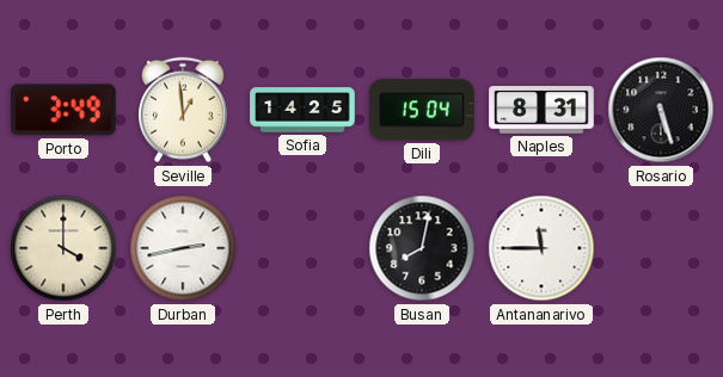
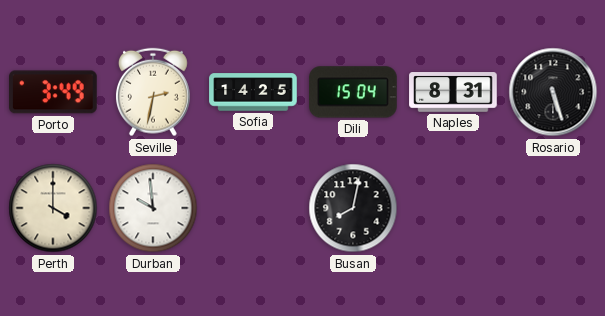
Seville: 12:59 -> 2:32
Durban: 2:43 -> 9:59
Antananarivo: 11:45 -> none
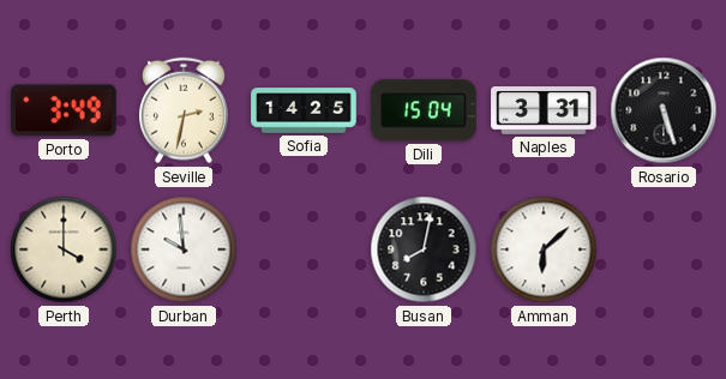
Naples: 8:31 -> 3:31
Amman: none -> 6:08
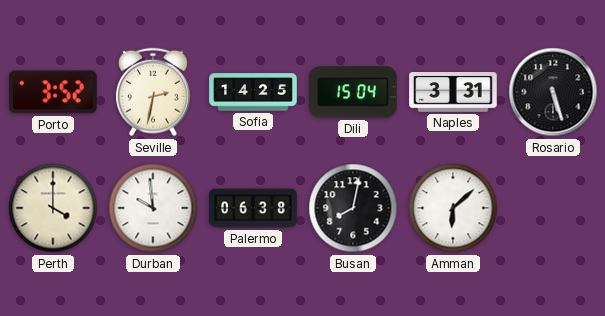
Porto: 3:49 -> 3:52
Palermo: none -> 06:38
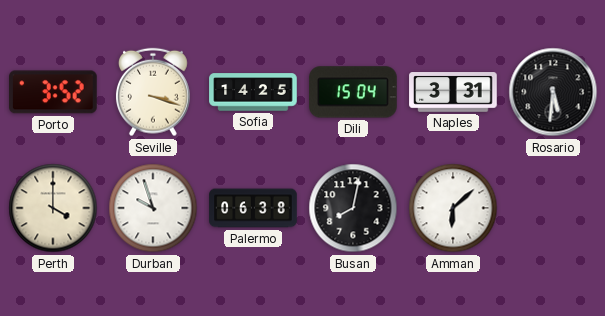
Seville: 2:32 -> 3:18
Rosario: 5:27 -> 5:31
Durban: 9:59 -> 9:57
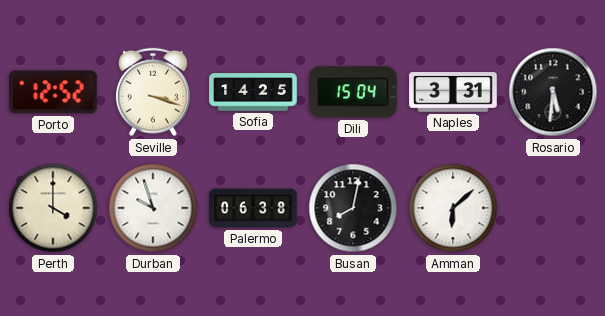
Porto: 3:52 -> 12:52
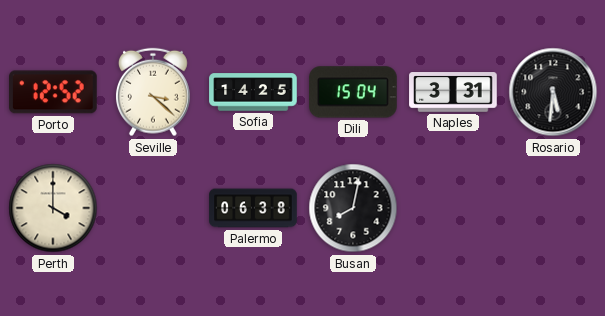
Seville: 3:18 -> 3:22
Durban: 9:57 -> none
Amman: 6:08 -> none
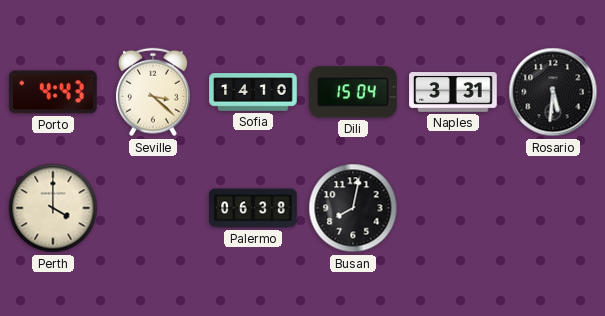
Porto: 12:52 -> 4:43
Sofia: 14:25 -> 14:10
